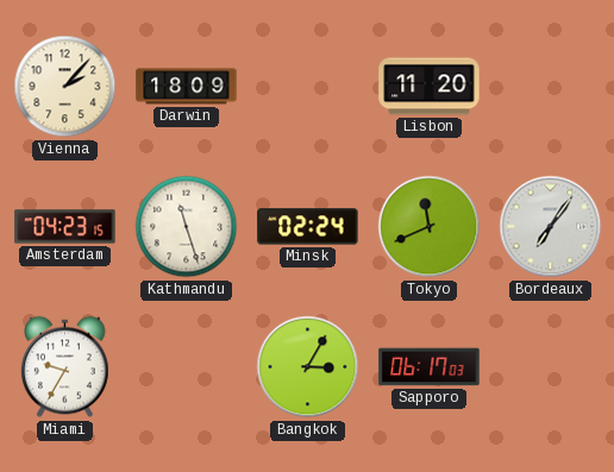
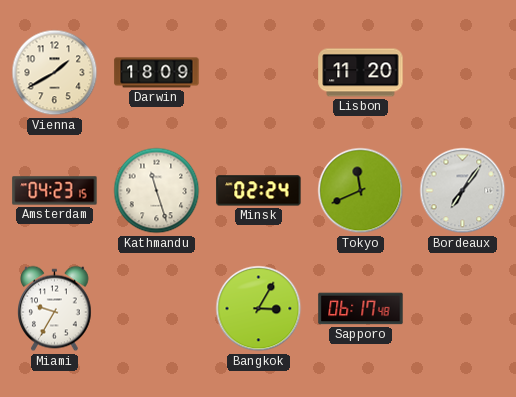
Vienna: 2:07 -> 1:40
Sapporo: 06:17:03 -> 06:17:48
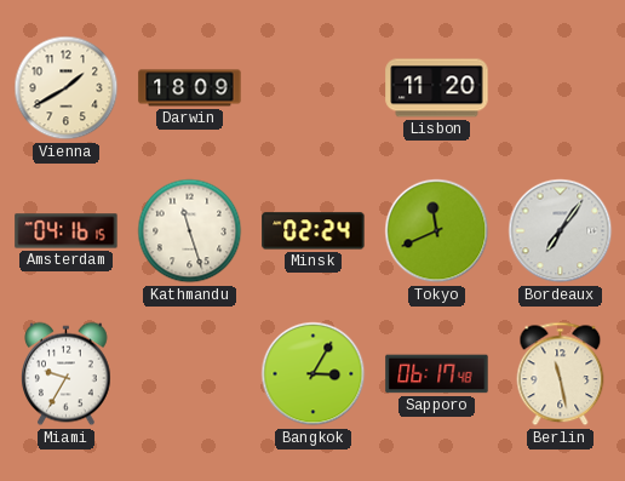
Amsterdam: 04:23 -> 04:16
Berlin: none -> 11:28
